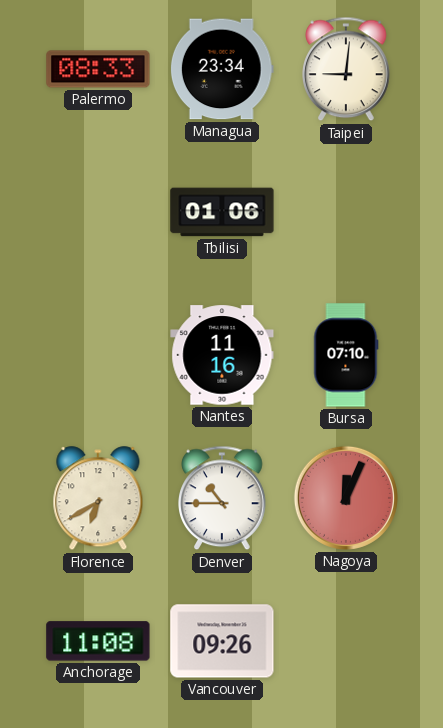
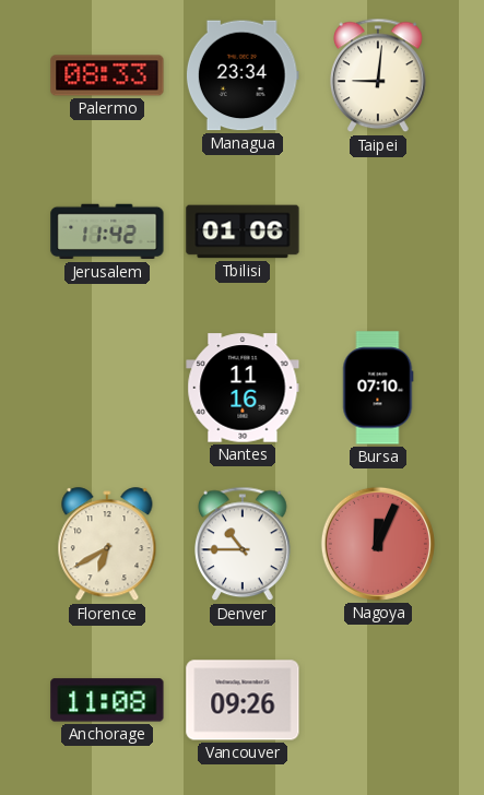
Jerusalem: none -> 11:42
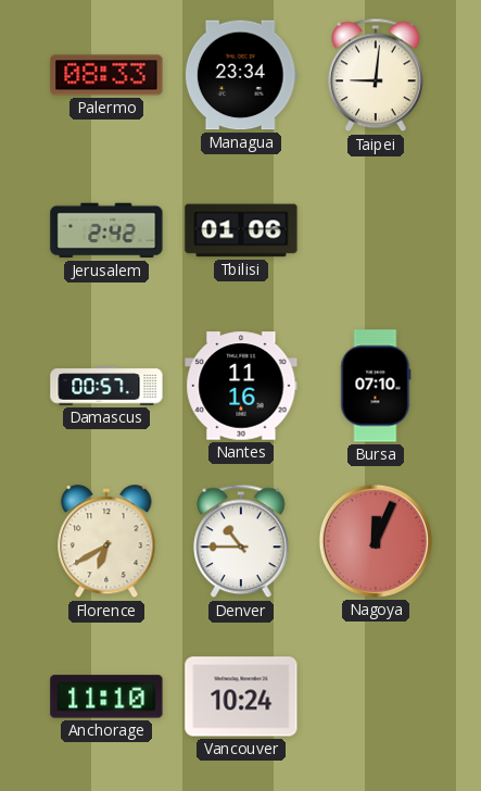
Jerusalem: 11:42 -> 2:42
Damascus: none -> 00:57
Anchorage: 11:08 -> 11:10
Vancouver: 09:26 -> 10:24
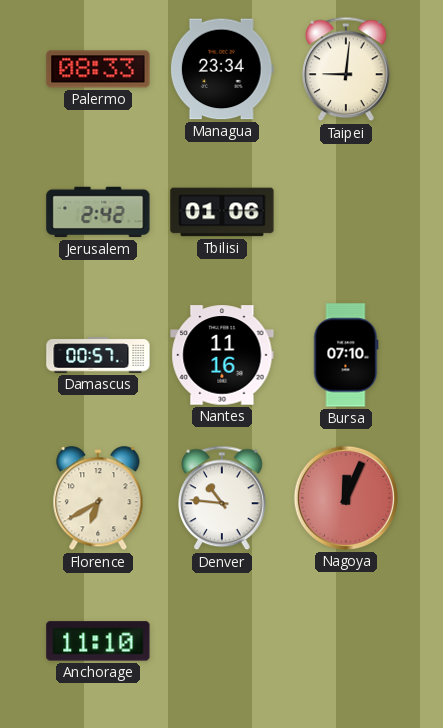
Denver: 10:45 -> 10:46
Vancouver: 10:24 -> none
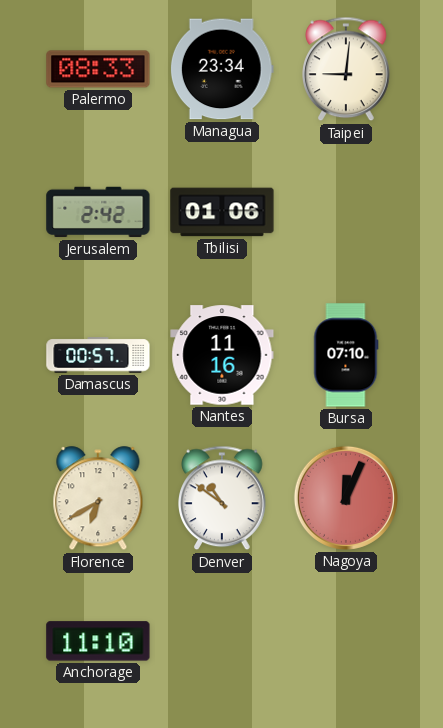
Denver: 10:46 -> 10:51
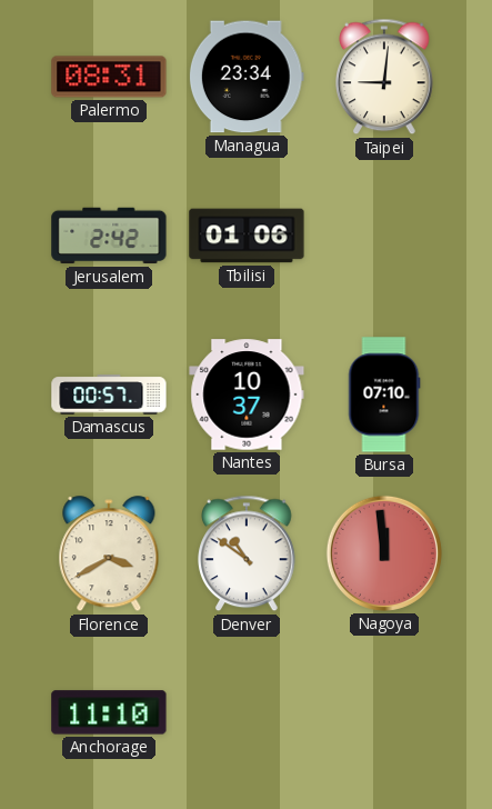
Palermo: 08:33 -> 08:31
Nantes: 11:16 -> 10:37
Florence: 6:40 -> 3:40
Nagoya: 12:04 -> 11:59
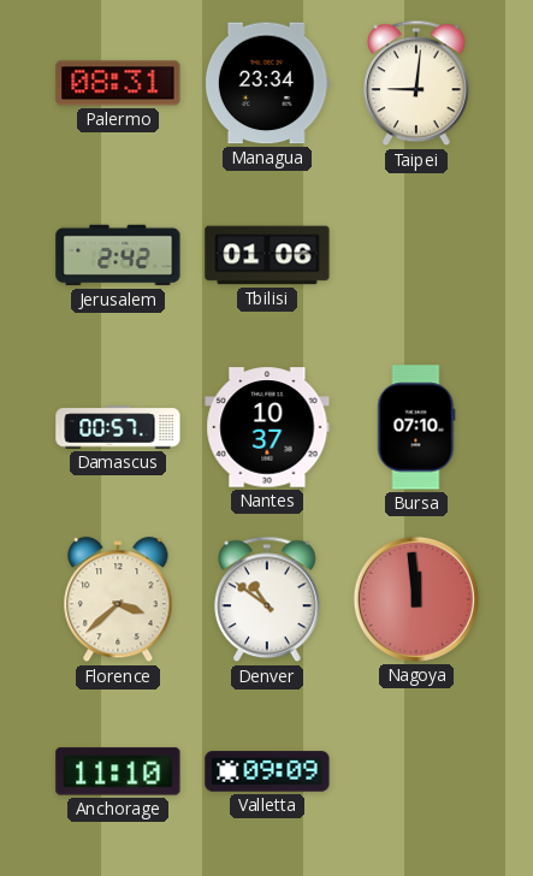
Florence: 3:40 -> 3:38
Valletta: none -> 09:09
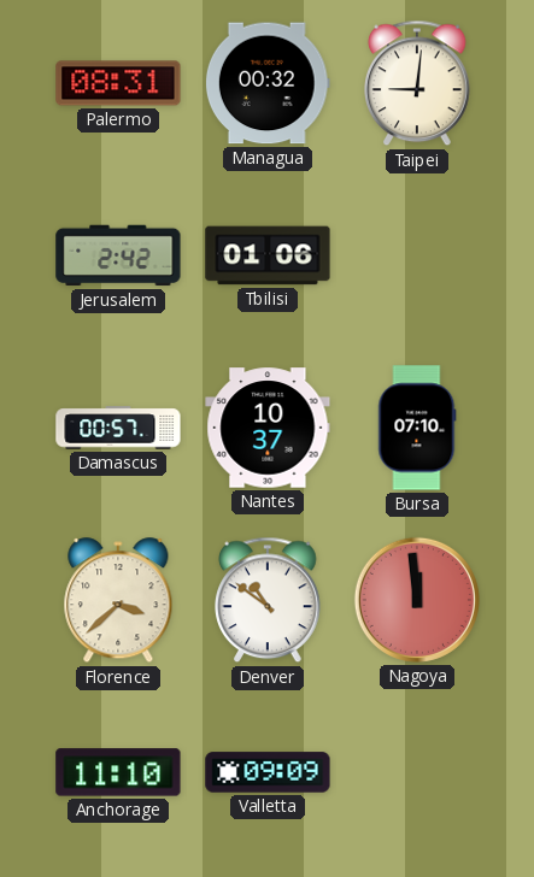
Managua: 23:34 -> 00:32
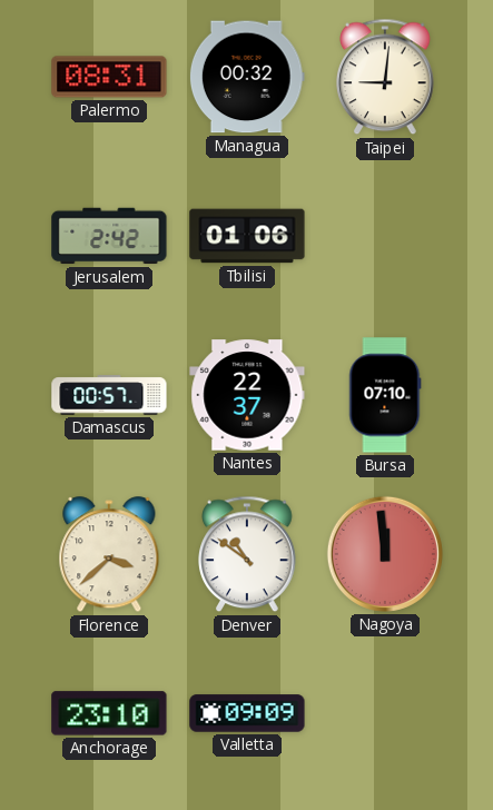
Nantes: 10:37 -> 22:37
Anchorage: 11:10 -> 23:10
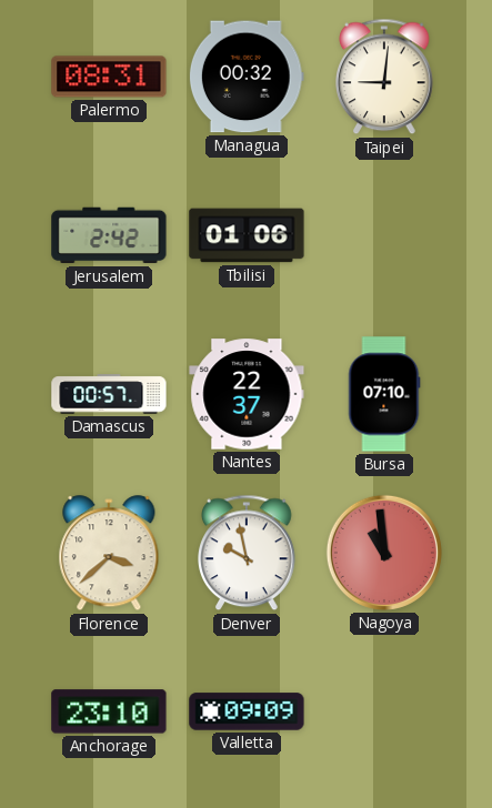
Denver: 10:51 -> 9:58
Nagoya: 11:59 -> 10:59
